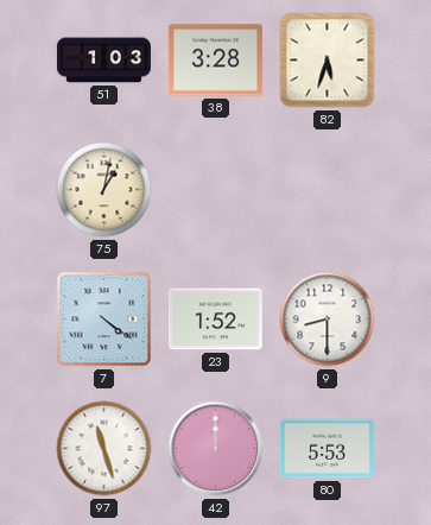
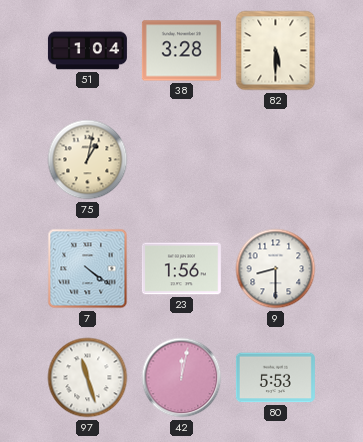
51: 1:03 -> 1:04
82: 5:33 -> 5:30
23: 1:52 -> 1:56
42: 12:00 -> 12:02
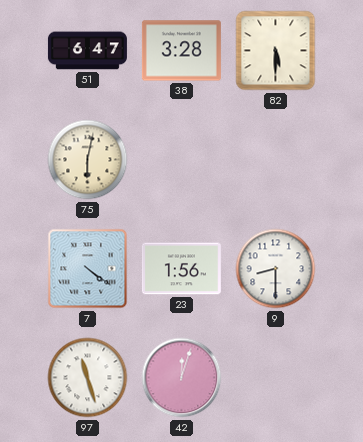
51: 1:04 -> 6:47
75: 1:02 -> 6:02
42: 12:02 -> 12:03
80: 5:53 -> none
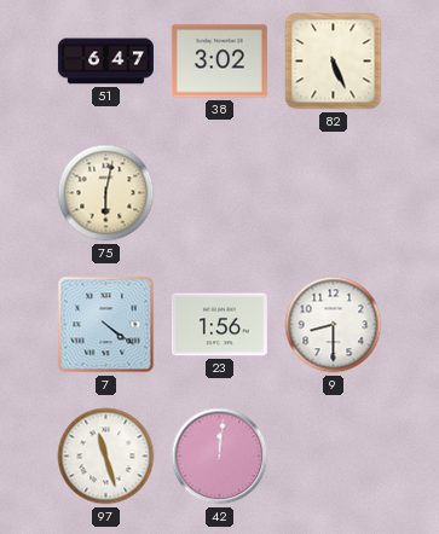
38: 3:28 -> 3:02
82: 5:30 -> 5:26
42: 12:03 -> 12:01
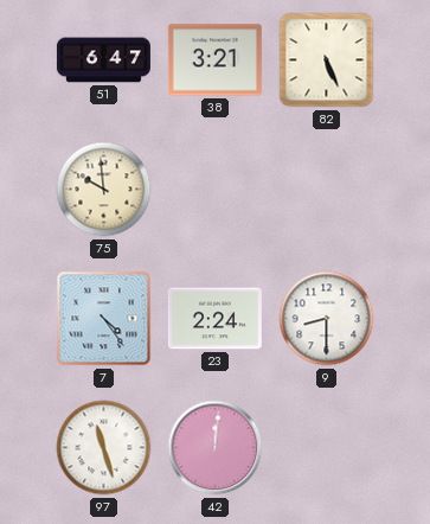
38: 3:02 -> 3:21
75: 6:02 -> 9:59
7: 4:21 -> 4:24
23: 1:56 -> 2:24
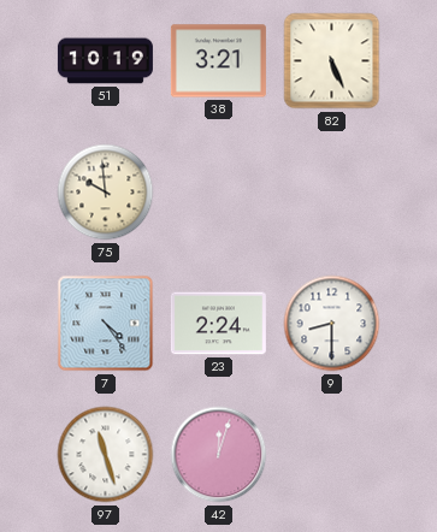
51: 6:47 -> 10:19
42: 12:01 -> 12:03
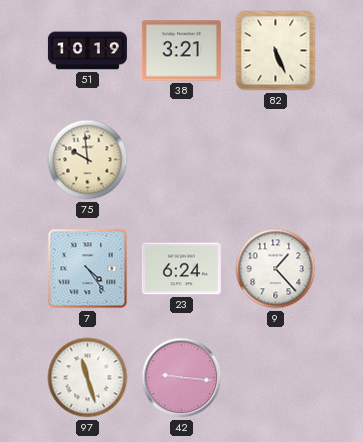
23: 2:24 -> 6:24
9: 8:30 -> 1:23
42: 12:03 -> 9:16
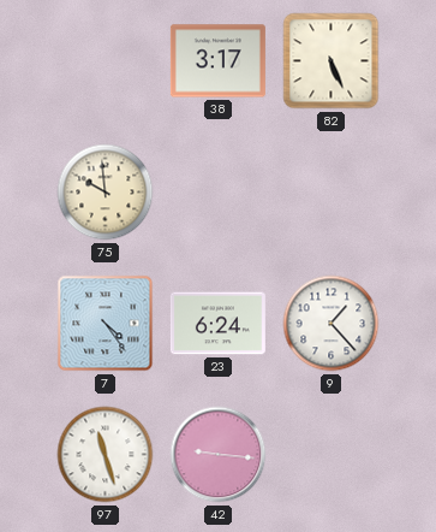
51: 10:19 -> none
38: 3:21 -> 3:17
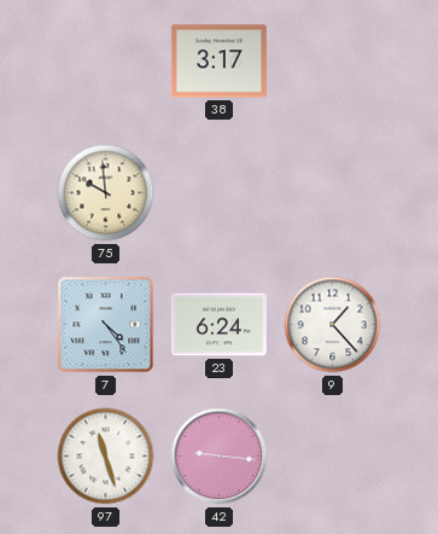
82: 5:26 -> none
